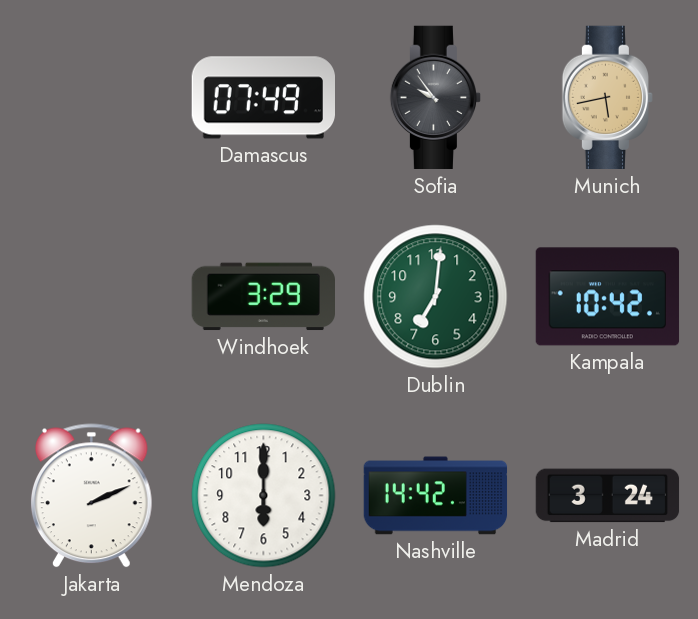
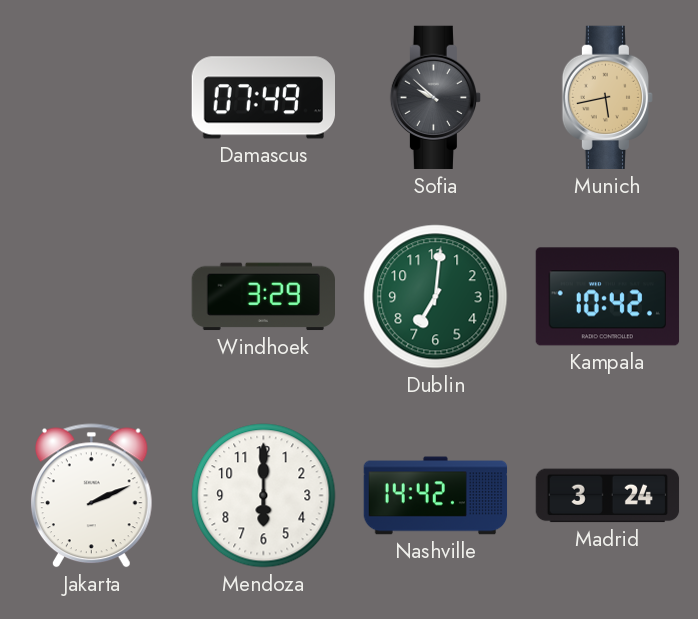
Sofia: 9:54 -> 9:52
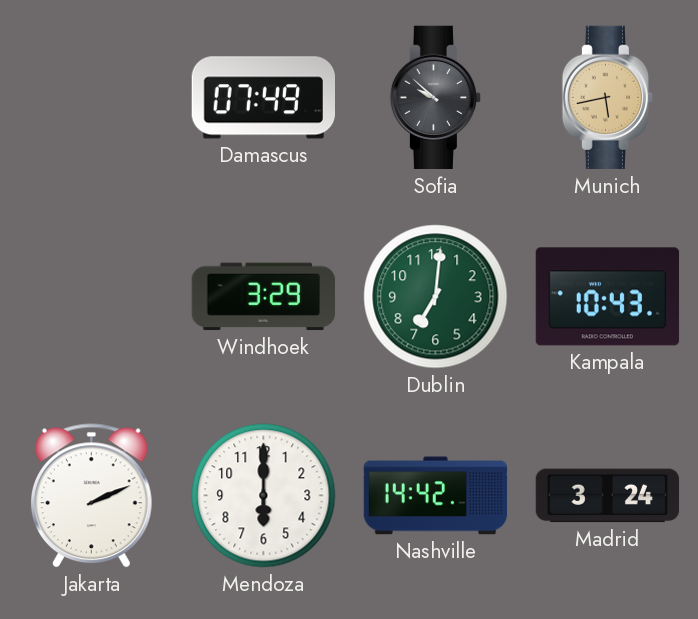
Kampala: 10:42 -> 10:43
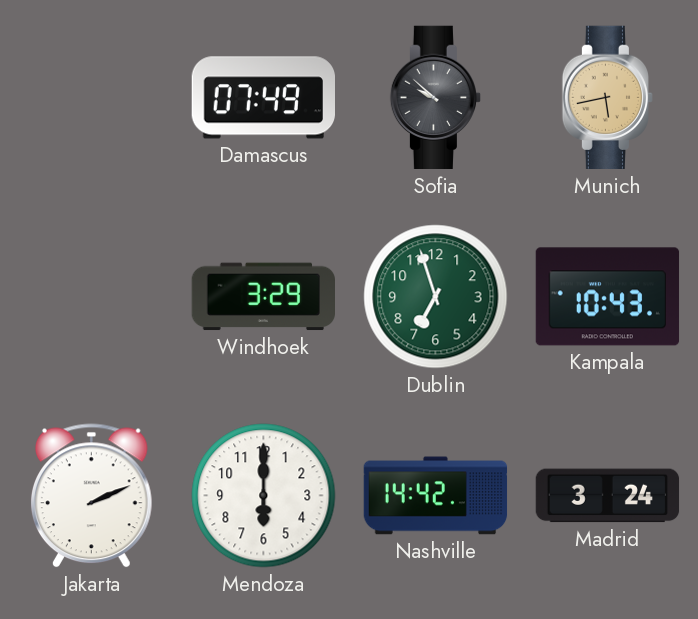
Dublin: 7:01 -> 6:57
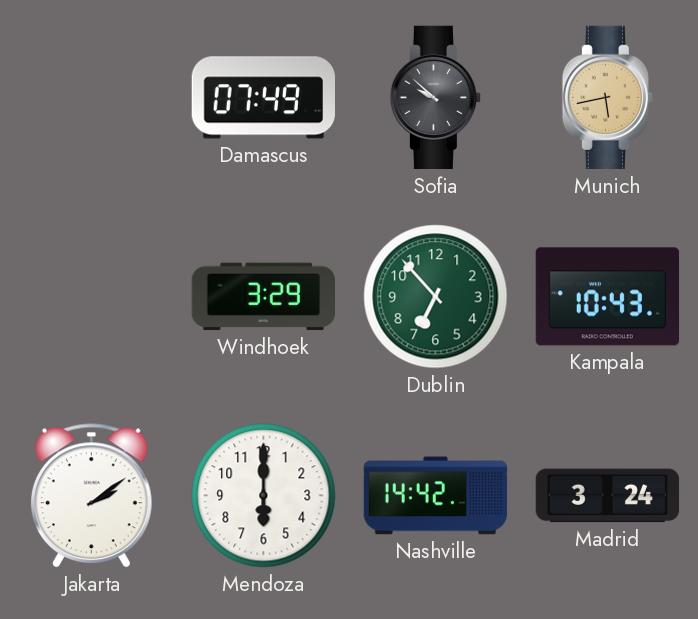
Dublin: 6:57 -> 6:53
Jakarta: 2:11 -> 2:09
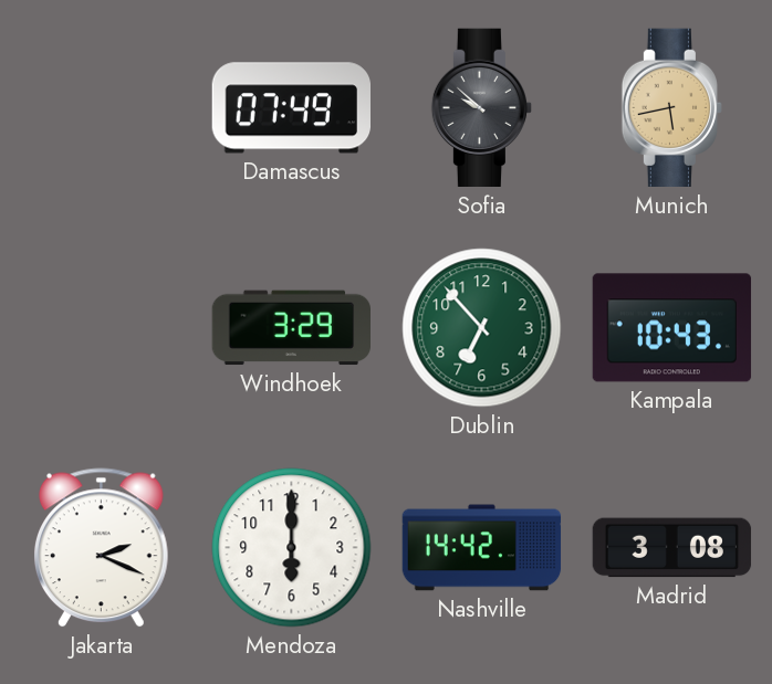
Jakarta: 2:09 -> 2:19
Madrid: 3:24 -> 3:08
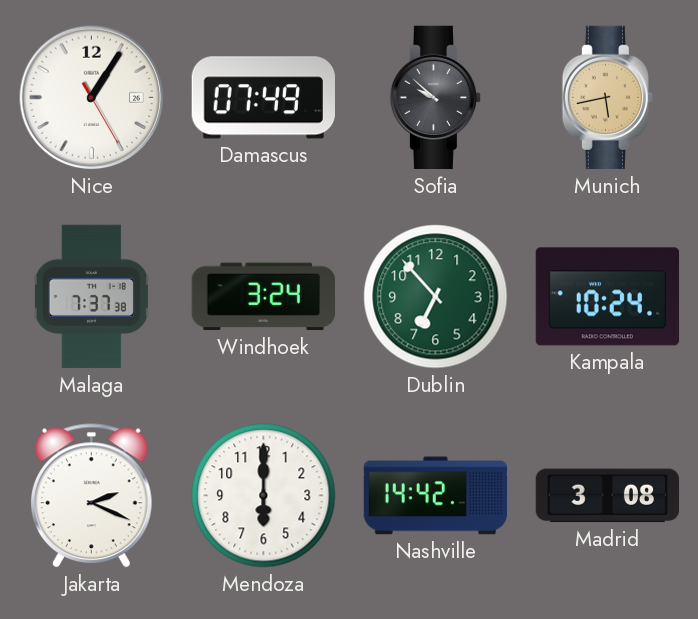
Nice: none -> 1:05
Malaga: none -> 7:37
Windhoek: 3:29 -> 3:24
Kampala: 10:43 -> 10:24
